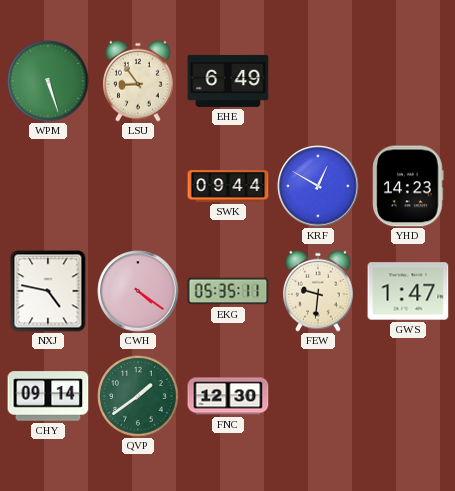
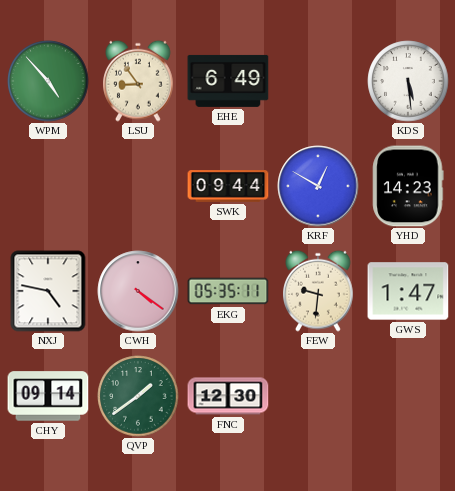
WPM: 5:27 -> 4:53
KDS: none -> 5:29
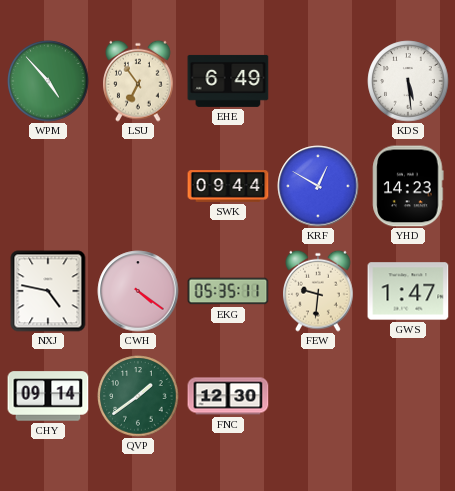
LSU: 8:54 -> 6:54
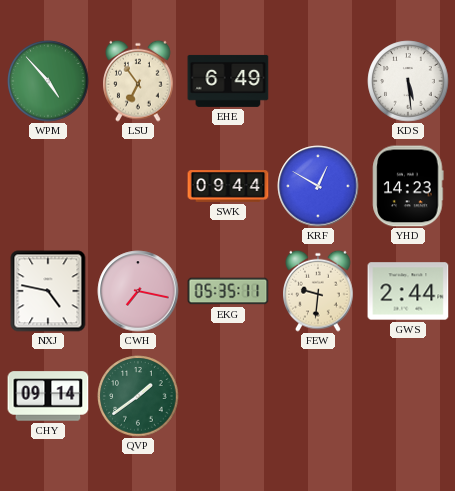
CWH: 4:21 -> 7:17
GWS: 1:47 -> 2:44
FNC: 12:30 -> none
